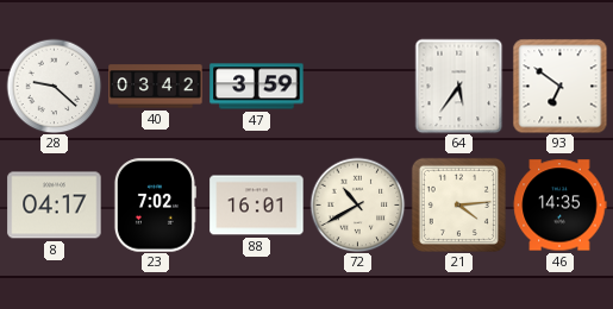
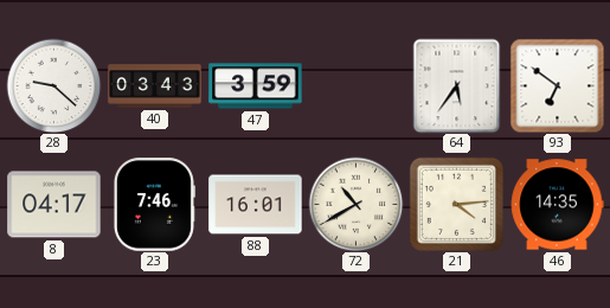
40: 03:42 -> 03:43
23: 7:02 -> 7:46
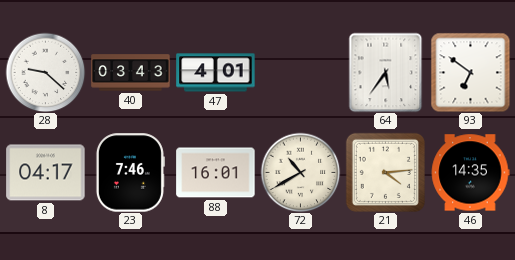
47: 3:59 -> 4:01
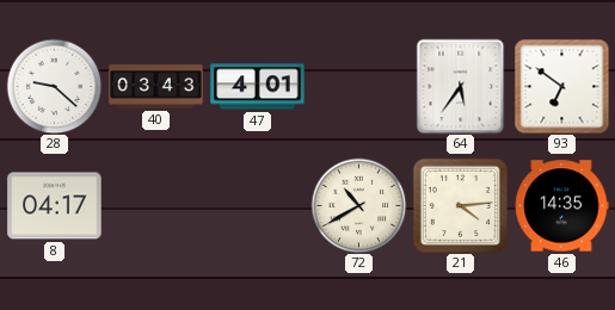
23: 7:46 -> none
88: 16:01 -> none
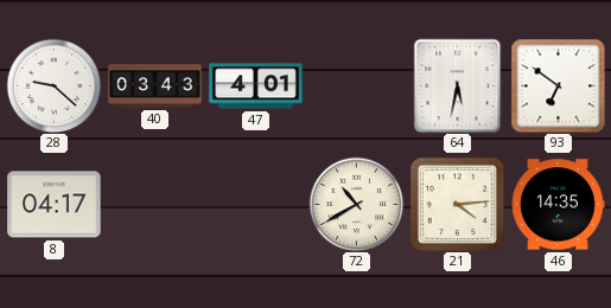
64: 5:36 -> 5:32
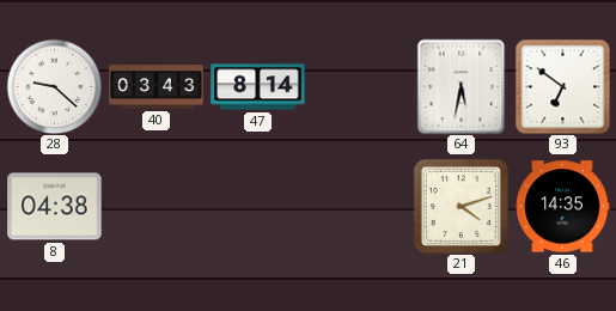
47: 4:01 -> 8:14
8: 04:17 -> 04:38
72: 10:40 -> none
21: 4:14 -> 4:12
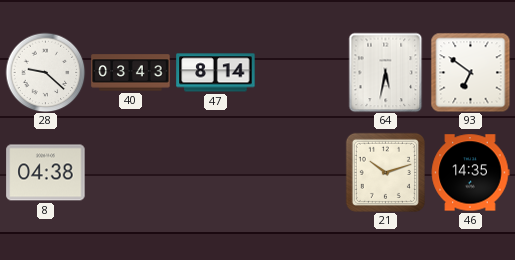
21: 4:12 -> 10:12
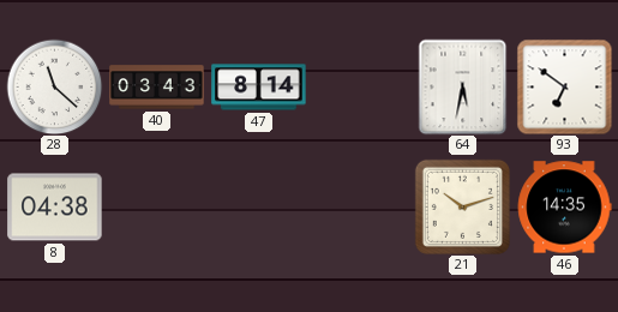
28: 9:22 -> 11:22
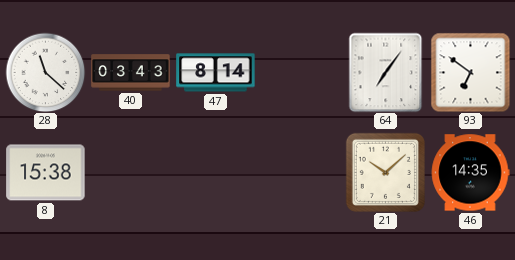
64: 5:32 -> 7:06
8: 04:38 -> 15:38
21: 10:12 -> 10:08
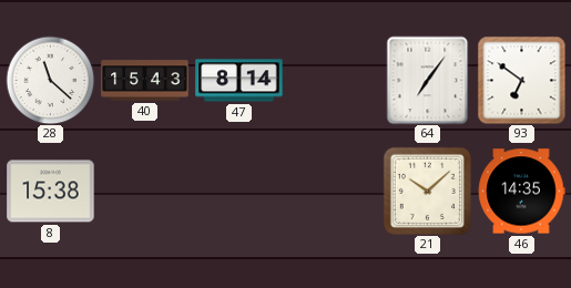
40: 03:43 -> 15:43
